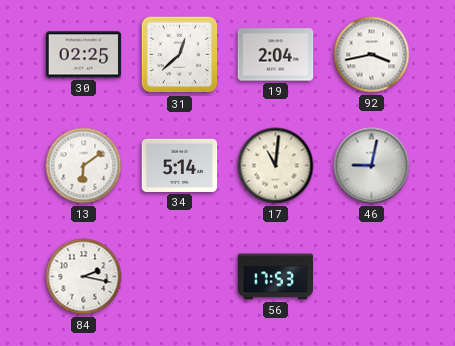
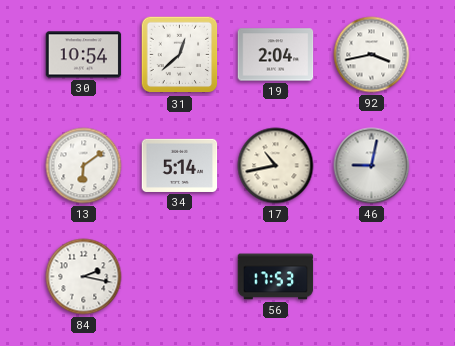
30: 02:25 -> 10:54
17: 11:01 -> 10:43
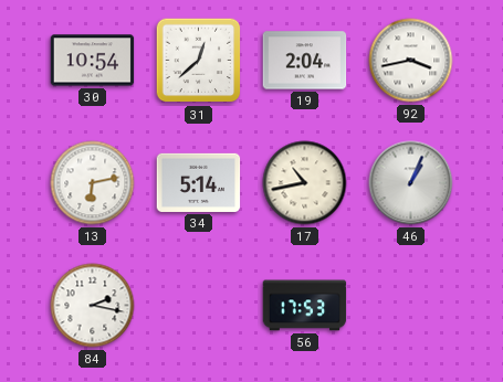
13: 6:09 -> 6:13
46: 9:02 -> 1:04
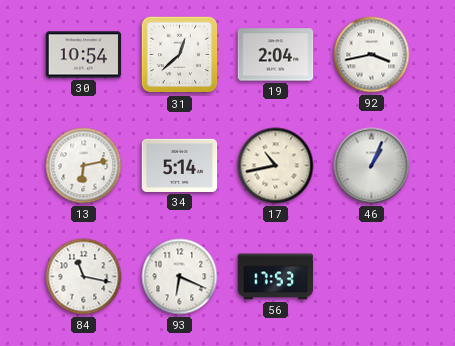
84: 2:17 -> 11:17
93: none -> 6:19
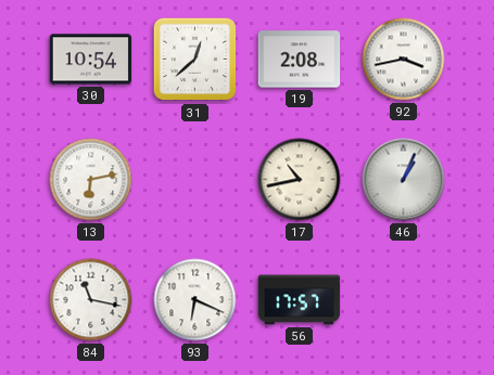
19: 2:04 -> 2:08
34: 5:14 -> none
56: 17:53 -> 17:57
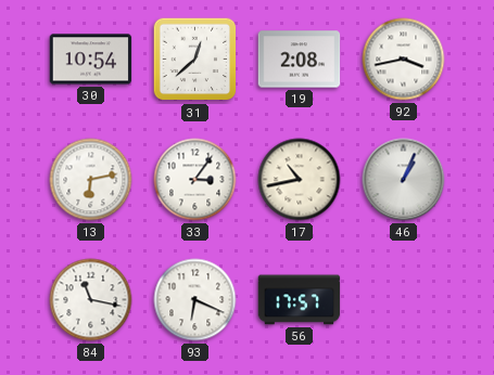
33: none -> 3:06
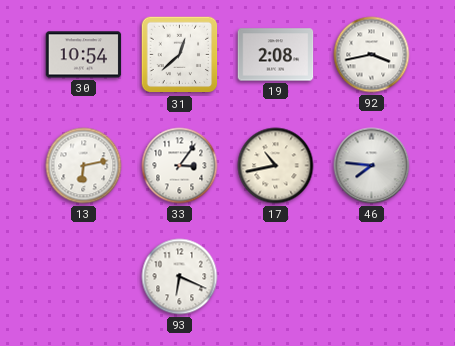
46: 1:04 -> 7:46
84: 11:17 -> none
56: 17:57 -> none
